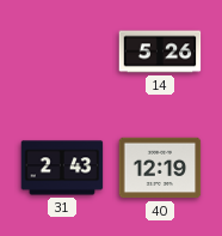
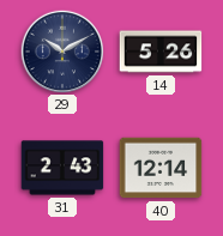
29: none -> 10:10
40: 12:19 -> 12:14
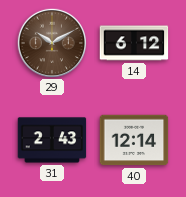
29 dial: navy -> brown
14: 5:26 -> 6:12
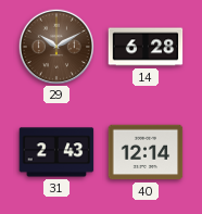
14: 6:12 -> 6:28
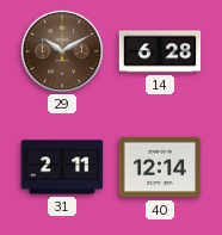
31: 2:43 -> 2:11
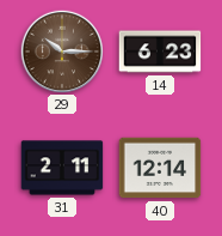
29: 10:10 -> 10:15
14: 6:28 -> 6:23
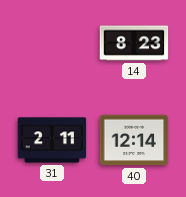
29: 10:15 -> none
14: 6:23 -> 8:23
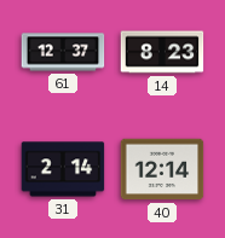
61: none -> 12:37
31: 2:11 -> 2:14
